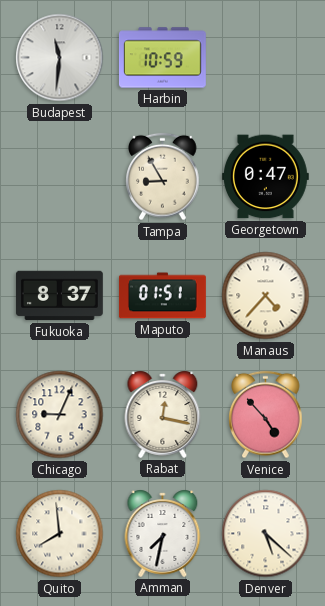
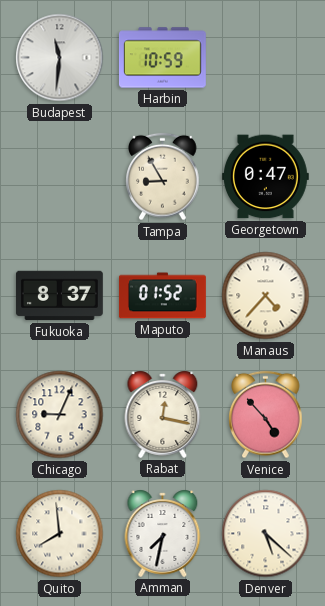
Maputo: 01:51 -> 01:52
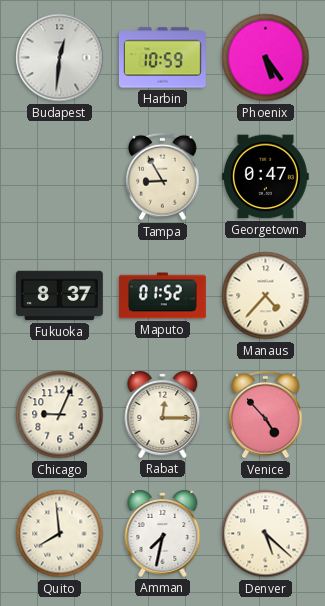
Budapest: 11:31 -> 12:31
Phoenix: none -> 5:24
Rabat: 12:17 -> 12:15
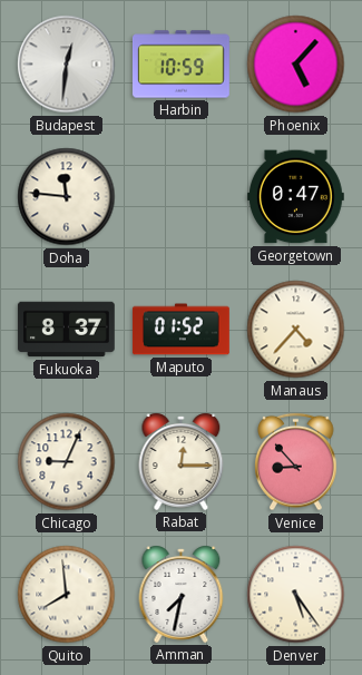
Phoenix: 5:24 -> 5:07
Doha: none -> 11:46
Tampa: 8:55 -> none
Venice: 4:53 -> 8:53
Denver: 5:22 -> 5:24
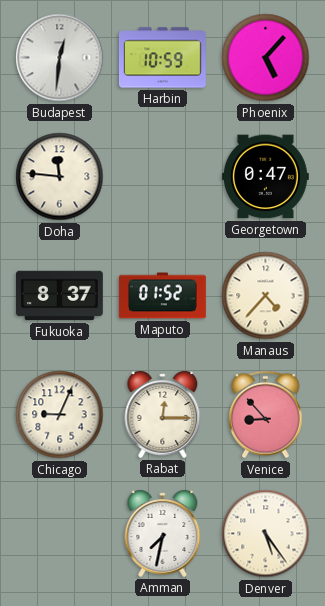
Quito: 7:59 -> none
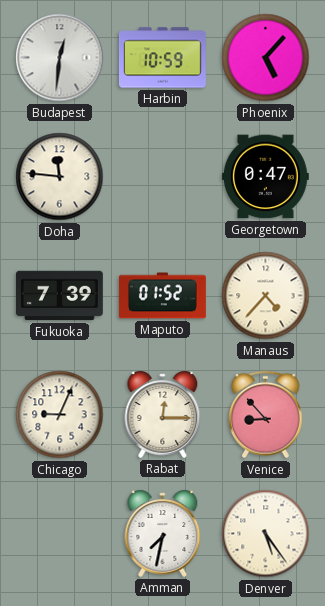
Fukuoka: 8:37 -> 7:39
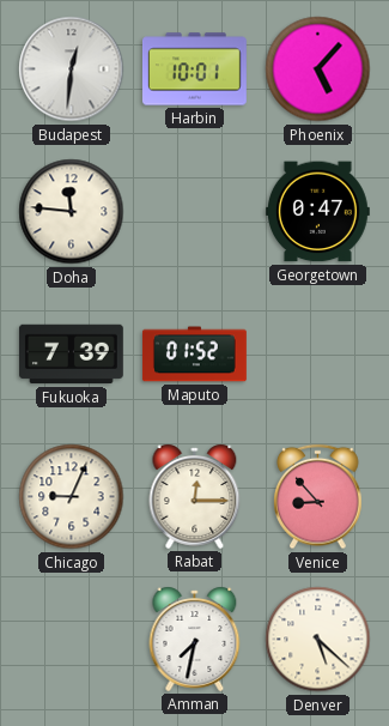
Harbin: 10:59 -> 10:01
Manaus: 4:37 -> none
Denver: 5:24 -> 5:22
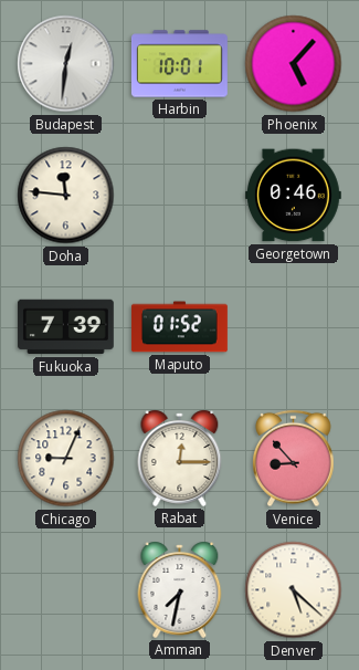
Georgetown: 0:47 -> 0:46
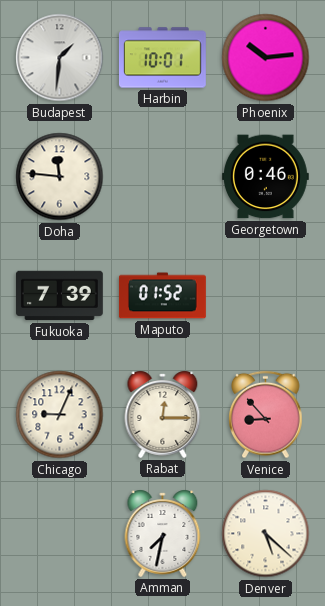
Budapest: 12:31 -> 1:31
Phoenix: 5:07 -> 10:14
